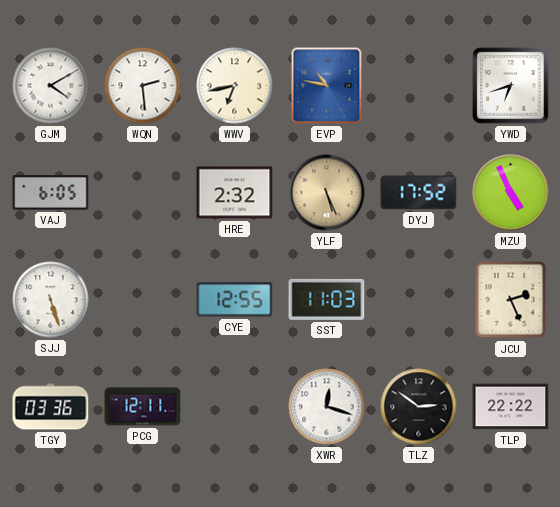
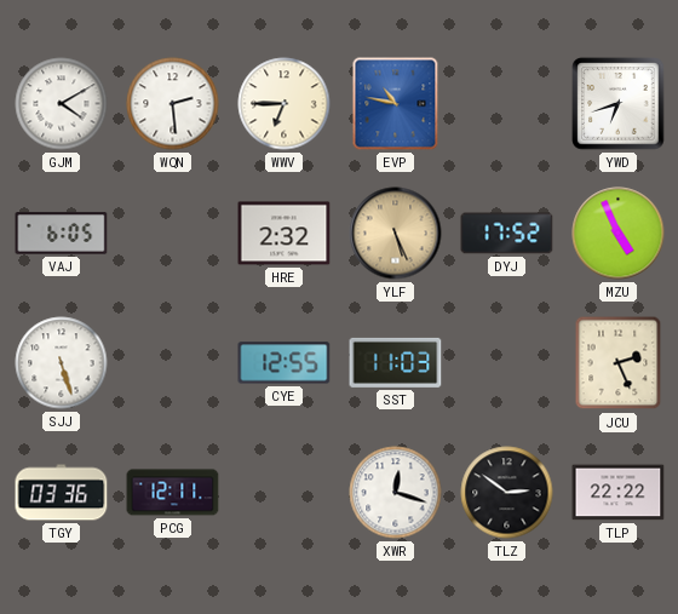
WWV: 6:43 -> 6:45
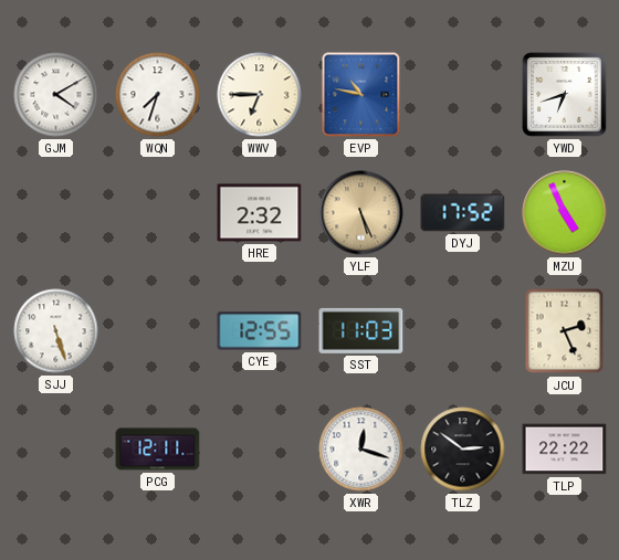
WQN: 2:29 -> 7:33
VAJ: 6:05 -> none
TGY: 03:36 -> none
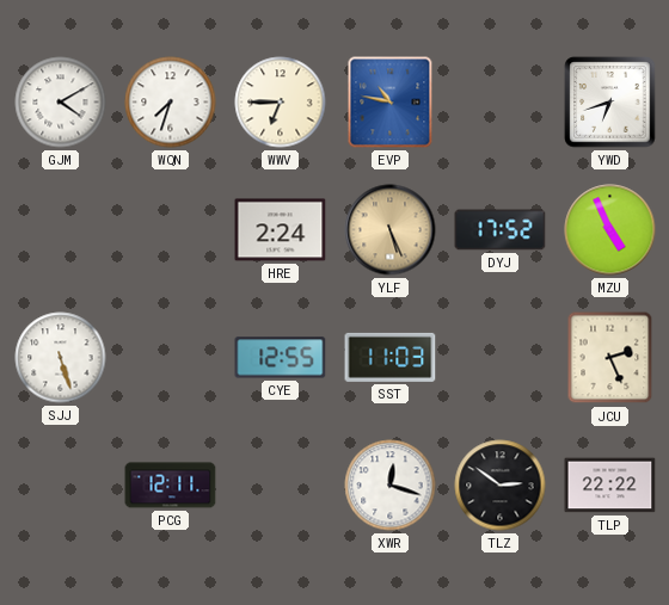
HRE: 2:32 -> 2:24
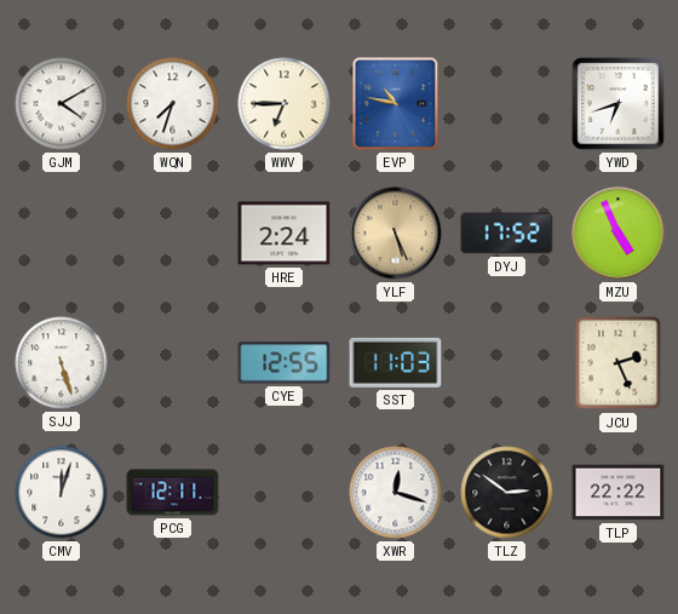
CMV: none -> 12:03
